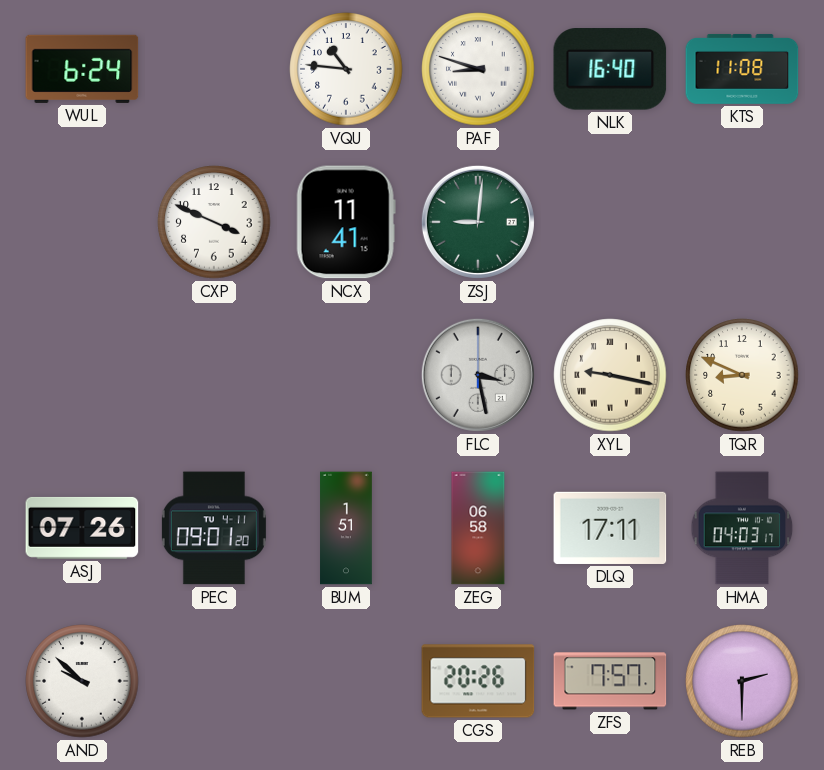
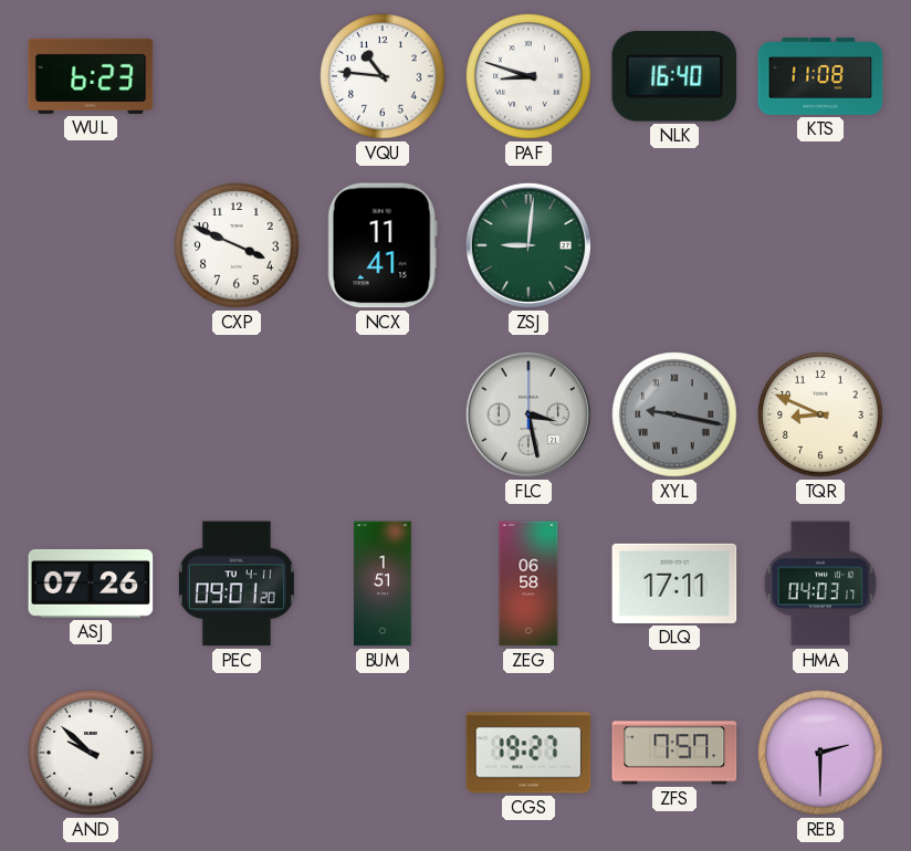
WUL: 6:24 -> 6:23
XYL dial: cream -> grey
CGS: 20:26 -> 19:27
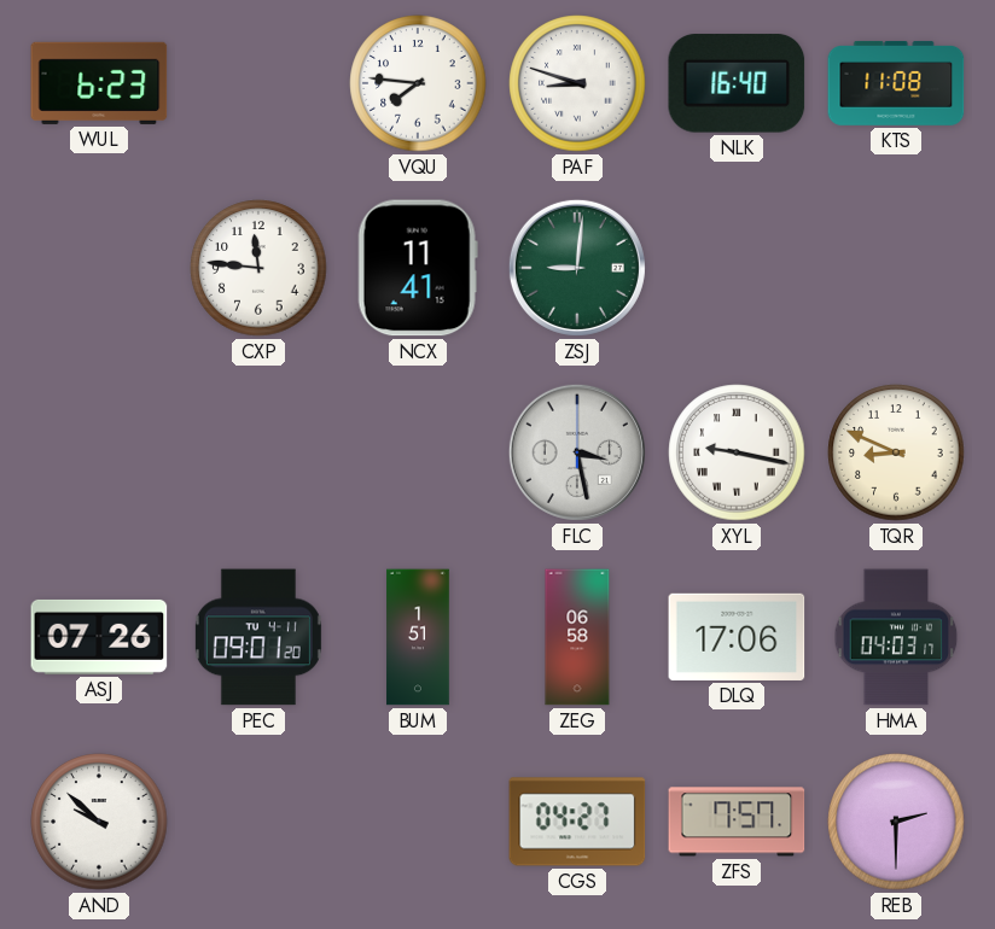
VQU: 10:46 -> 7:46
CXP: 3:49 -> 11:46
XYL dial: grey -> white
DLQ: 17:11 -> 17:06
CGS: 19:27 -> 04:27
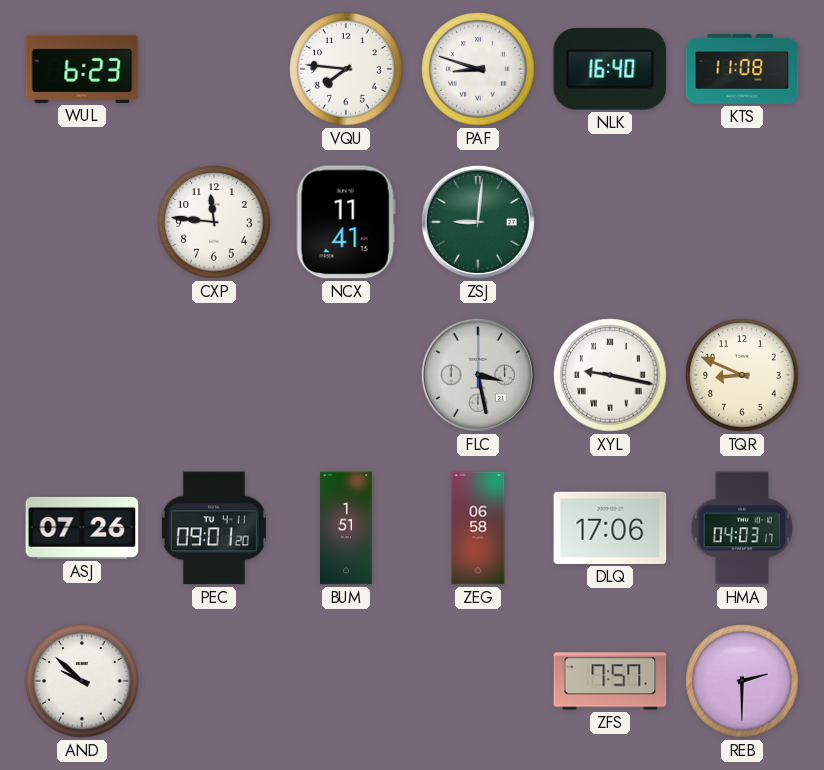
CGS: 04:27 -> none
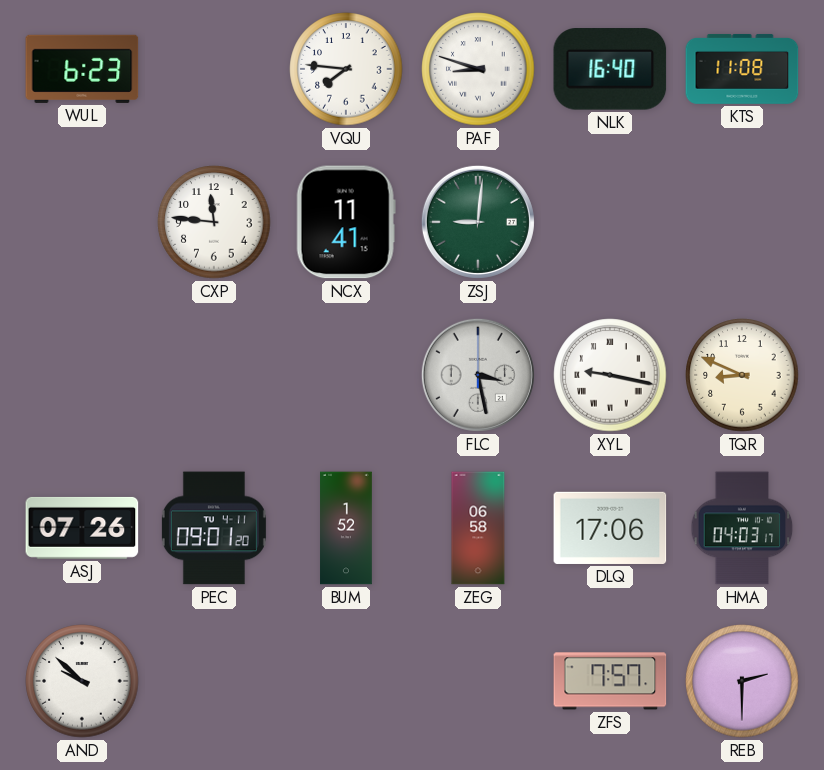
BUM: 1:51 -> 1:52
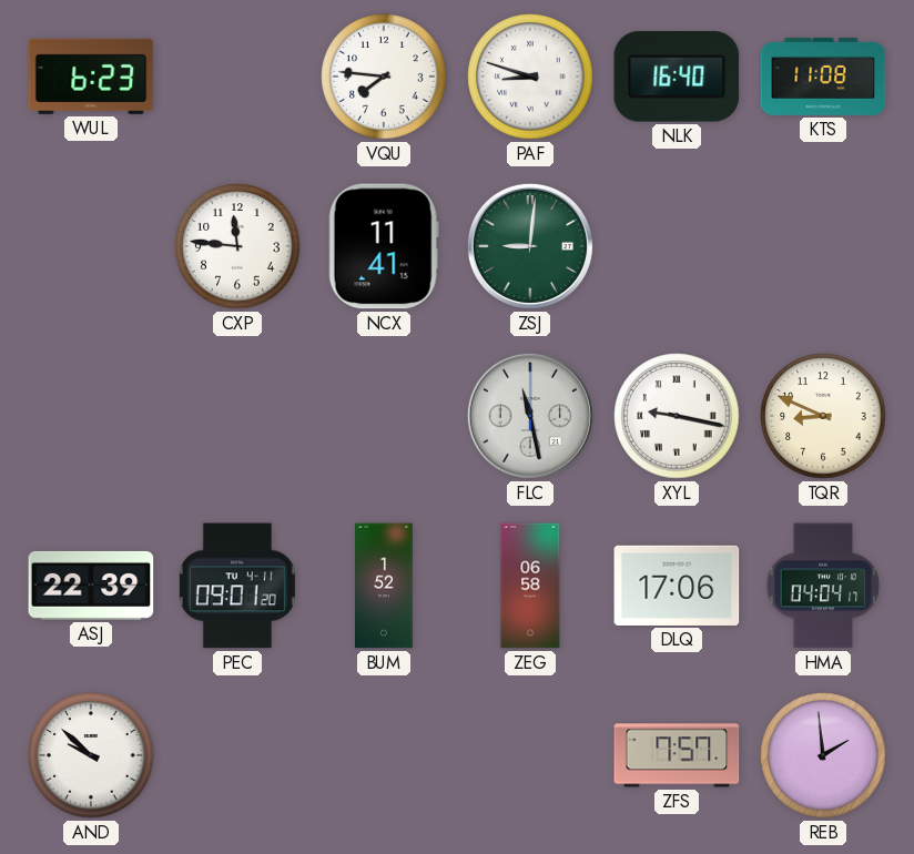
FLC: 3:28 -> 11:28
ASJ: 07:26 -> 22:39
HMA: 04:03 -> 04:04
REB: 2:30 -> 1:59
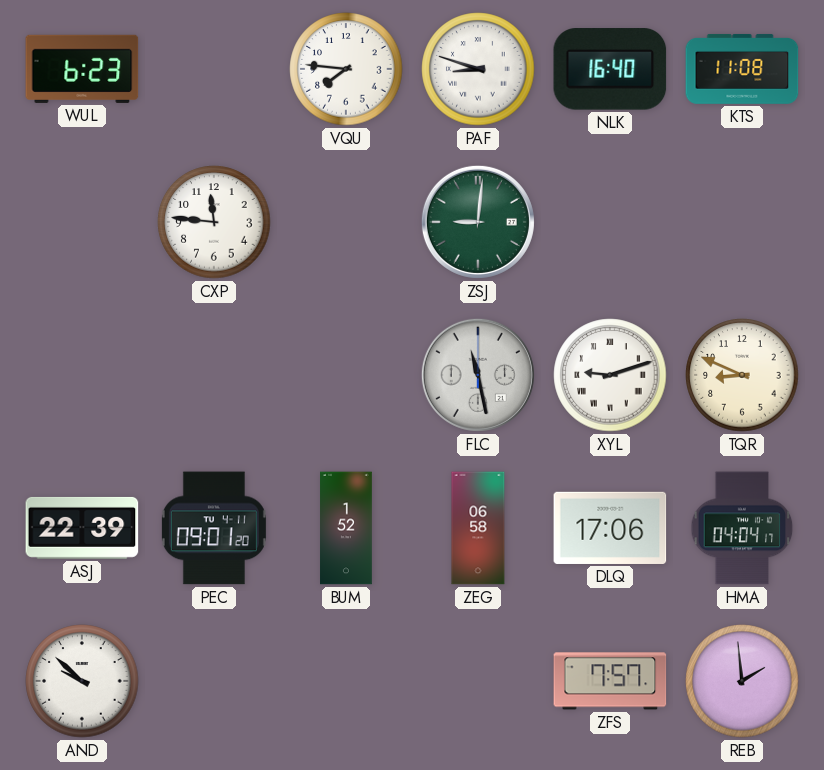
NCX: 11:41 -> none
XYL: 9:17 -> 9:12
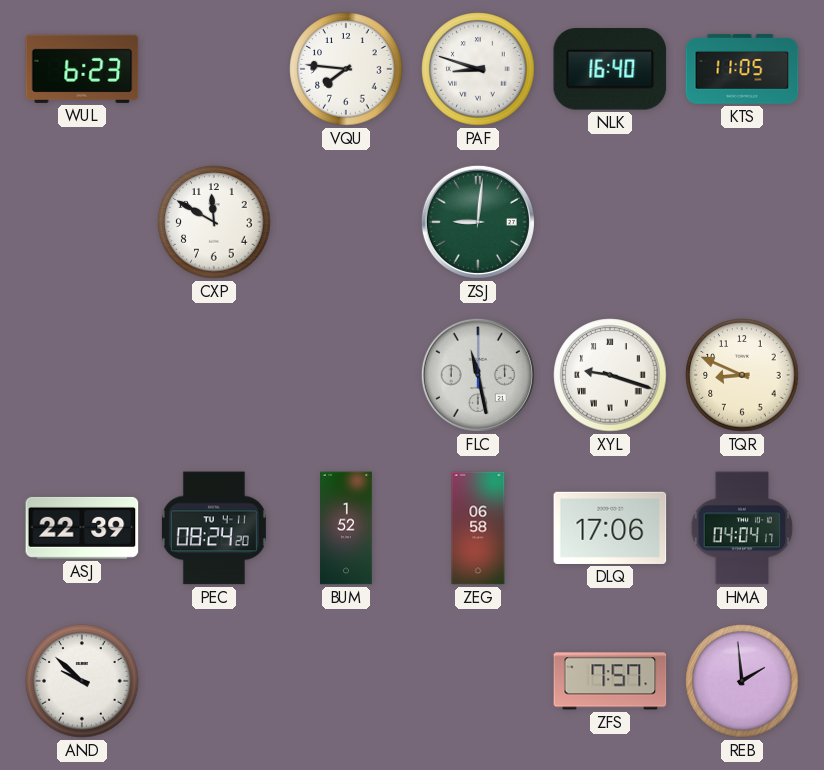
KTS: 11:08 -> 11:05
CXP: 11:46 -> 11:50
XYL: 9:12 -> 9:18
PEC: 09:01 -> 08:24
